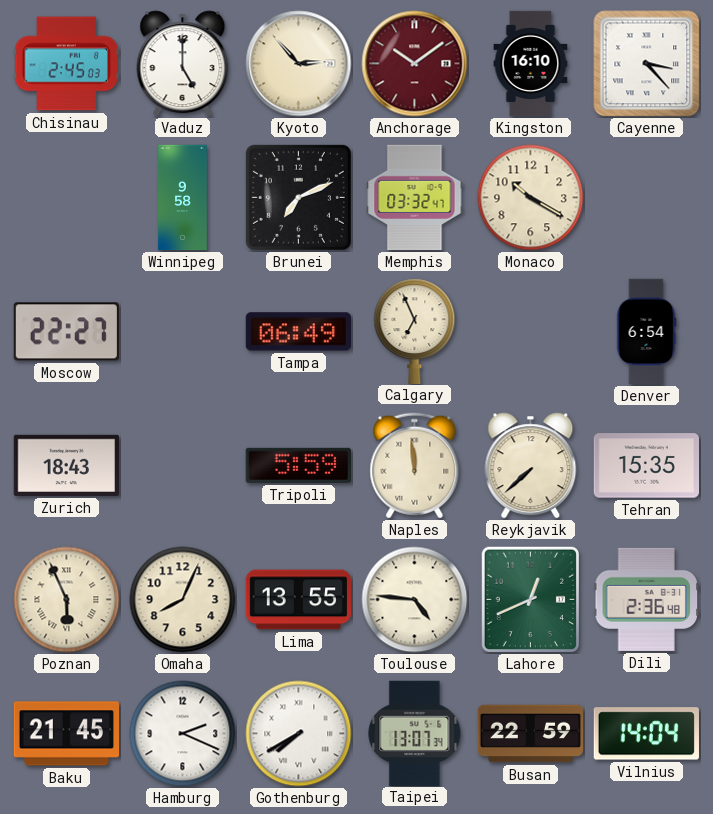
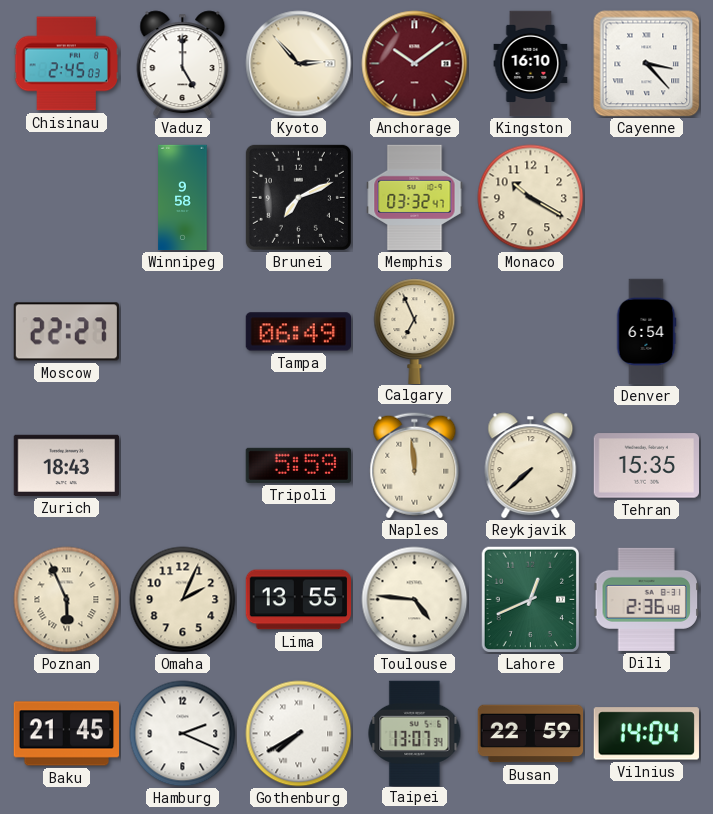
Omaha: 8:04 -> 2:04
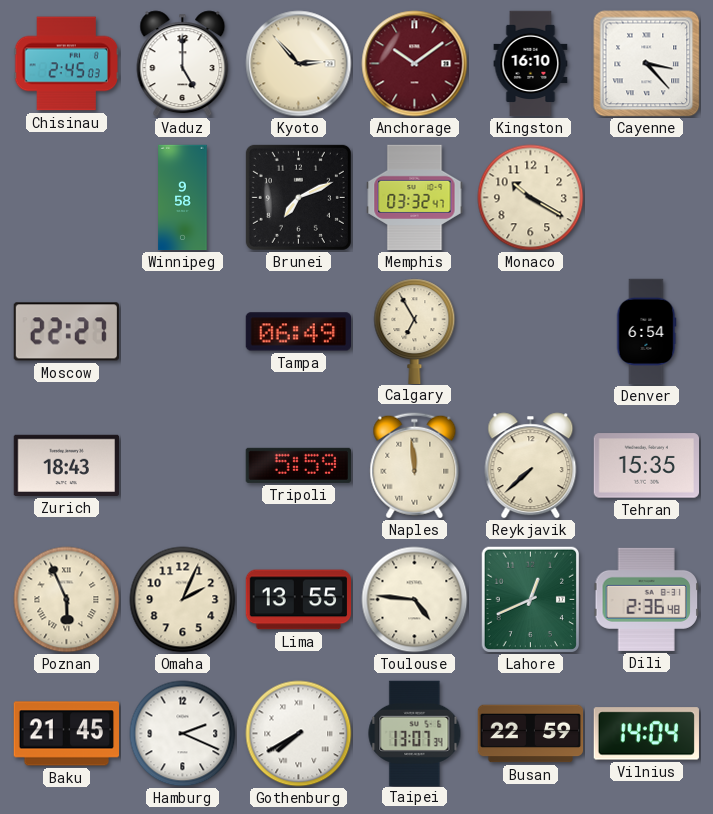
Calgary: 6:56 -> 6:55
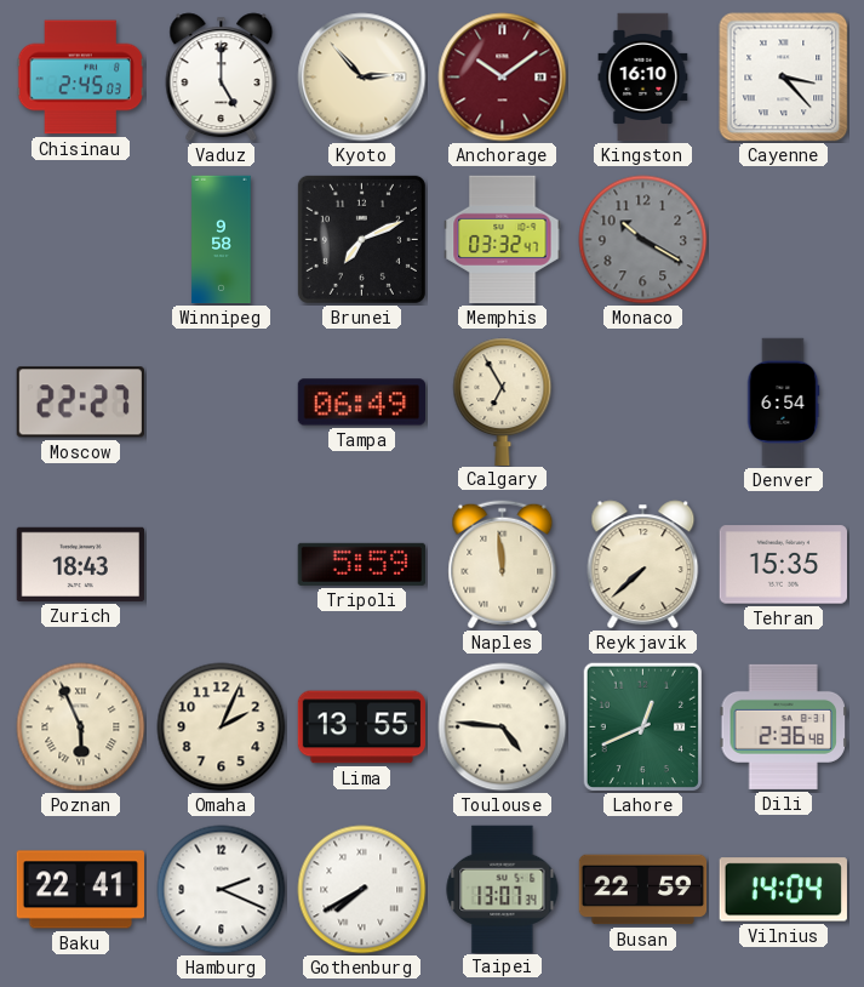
Monaco dial: cream -> grey
Baku: 21:45 -> 22:41
